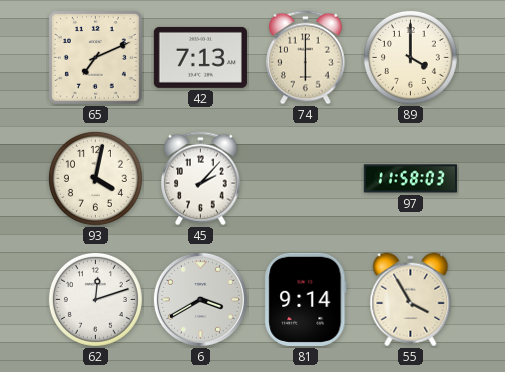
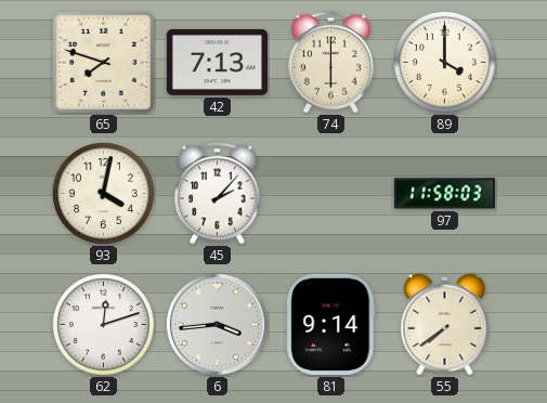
65: 7:11 -> 7:48
6: 3:40 -> 3:44
55: 3:55 -> 7:39
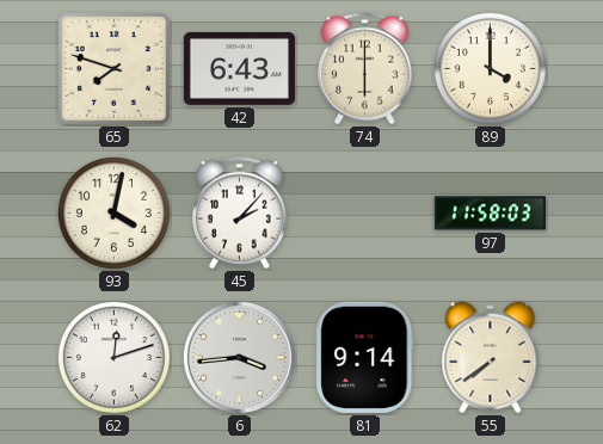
42: 7:13 -> 6:43
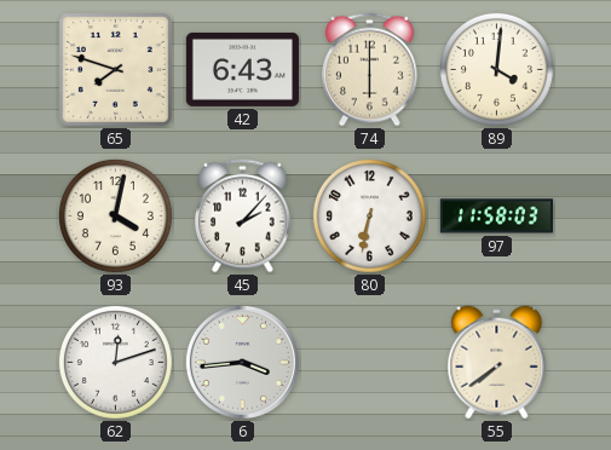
89: 4:00 -> 4:01
80: none -> 6:32
81: 9:14 -> none
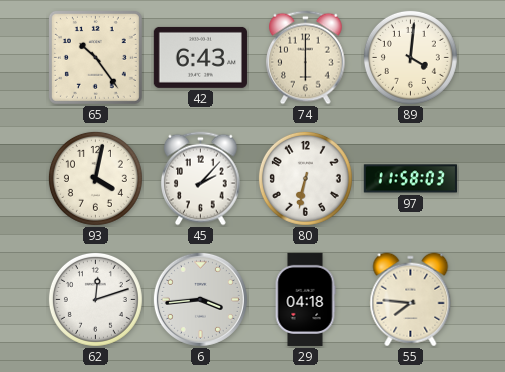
65: 7:48 -> 10:24
29: none -> 04:18
55: 7:39 -> 7:46
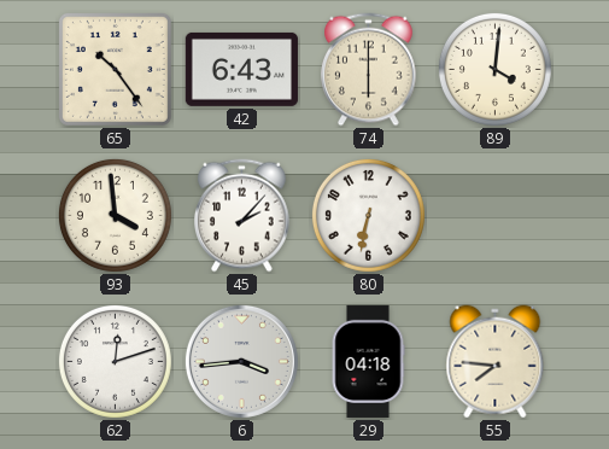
93: 4:02 -> 3:59
97: 11:58 -> none
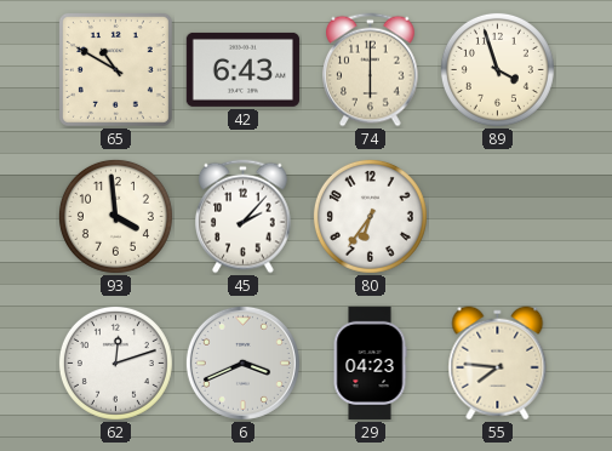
65: 10:24 -> 10:50
89: 4:01 -> 3:57
80: 6:32 -> 6:36
6: 3:44 -> 3:41
29: 04:18 -> 04:23
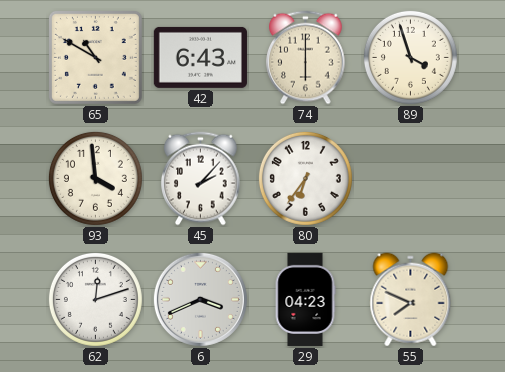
55: 7:46 -> 7:49
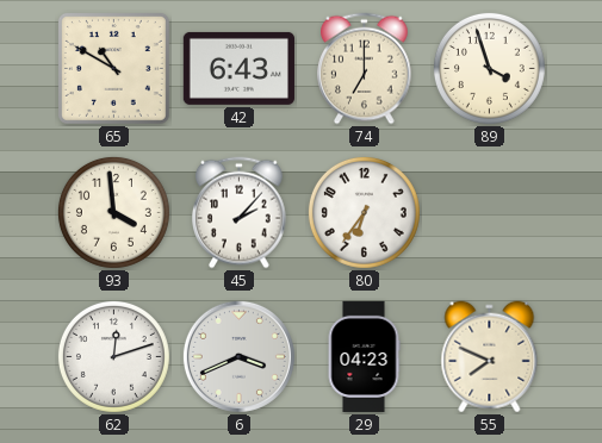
74: 6:00 -> 7:00
